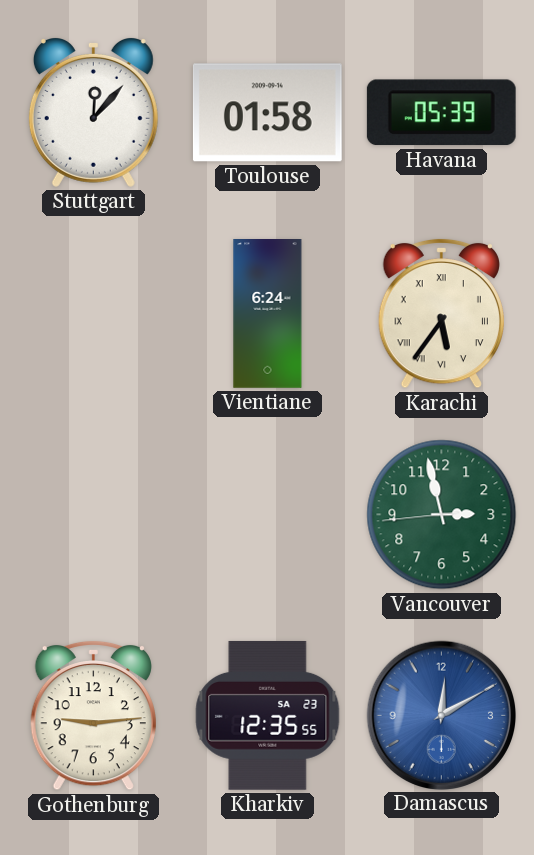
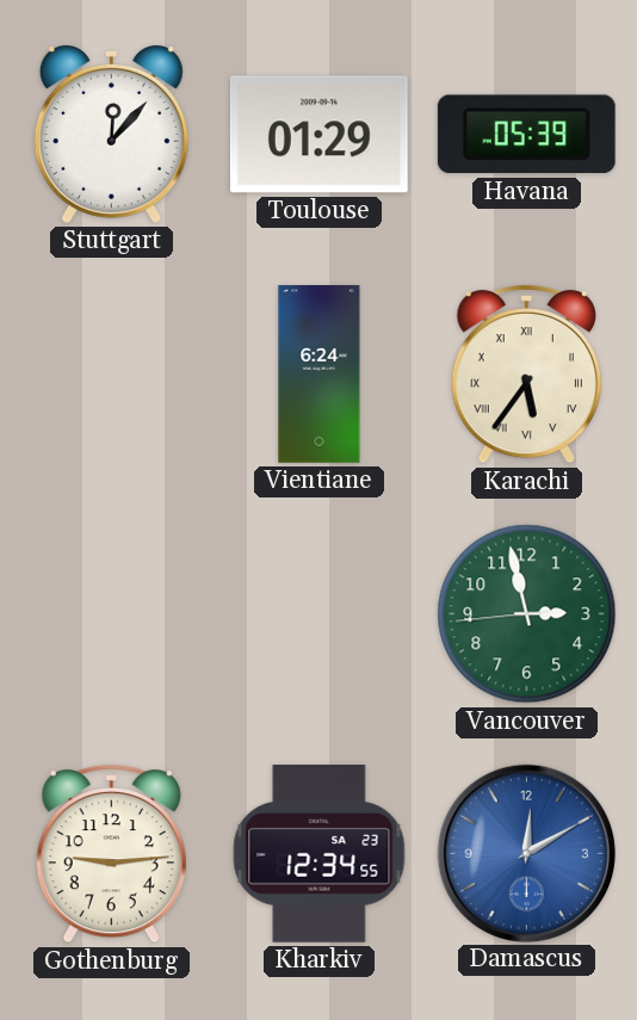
Toulouse: 01:58 -> 01:29
Kharkiv: 12:35 -> 12:34
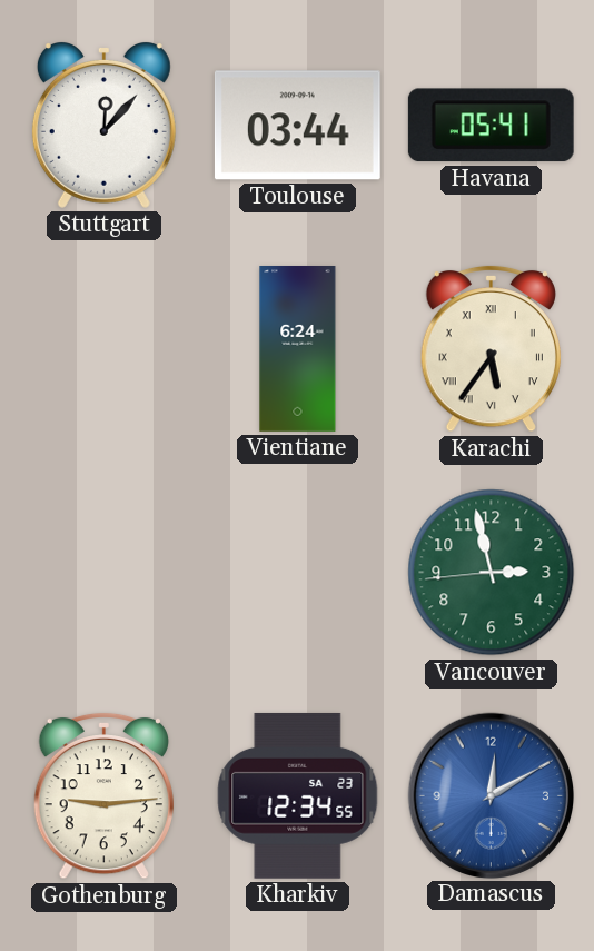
Toulouse: 01:29 -> 03:44
Havana: 05:39 -> 05:41
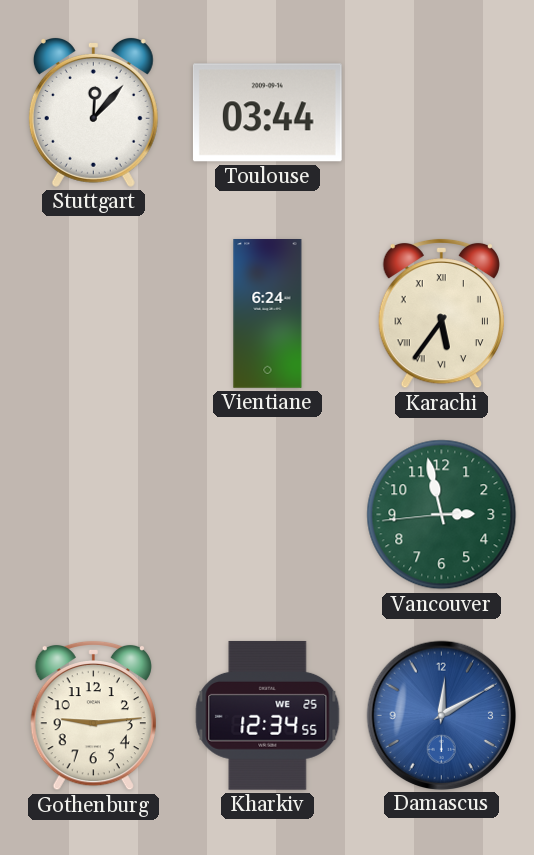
Havana: 05:41 -> none
Kharkiv date: SA 23 -> WE 25
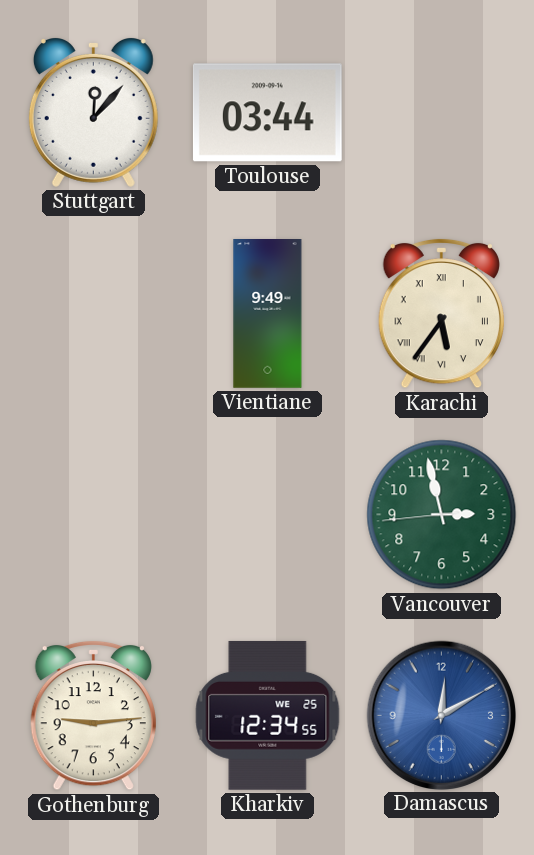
Vientiane: 6:24 -> 9:49
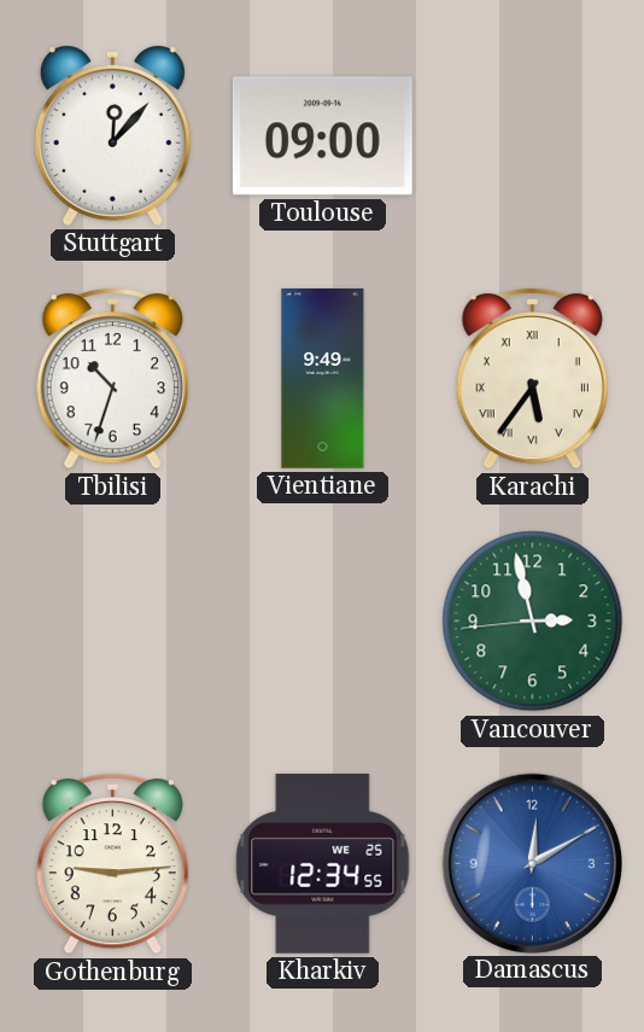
Toulouse: 03:44 -> 09:00
Tbilisi: none -> 10:33
